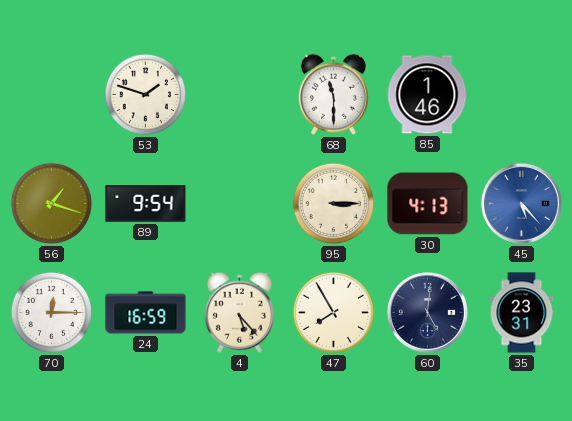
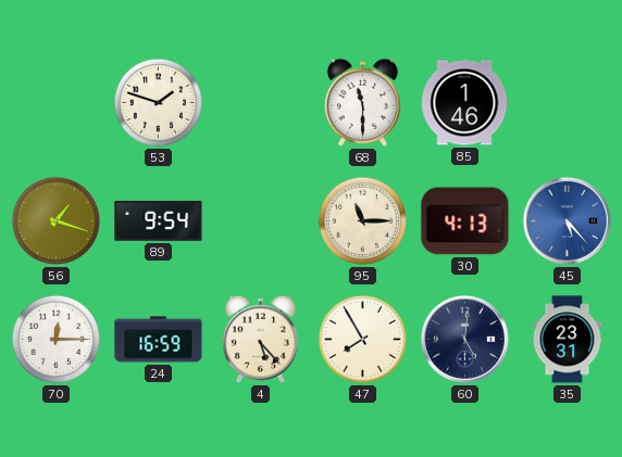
95: 3:15 -> 11:15
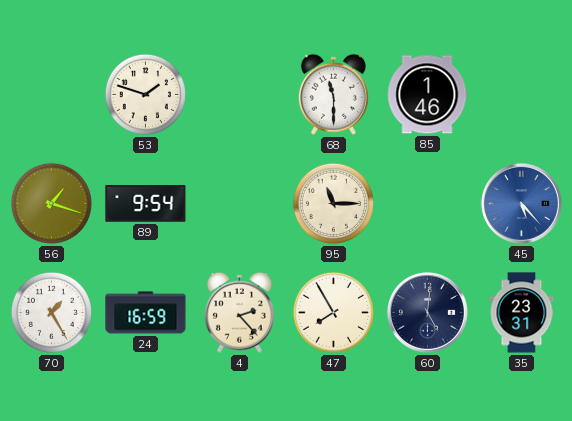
30: 4:13 -> none
70: 12:15 -> 1:25
4: 5:23 -> 2:23
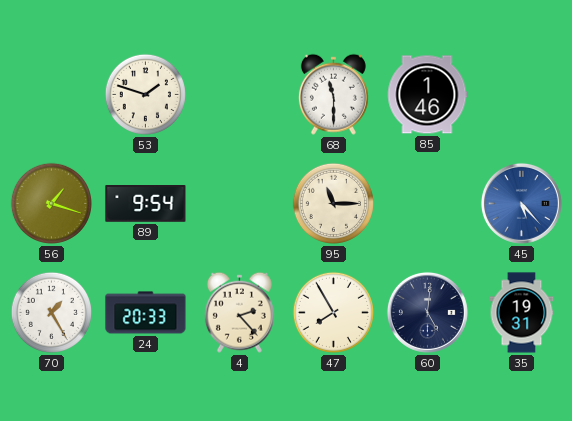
24: 16:59 -> 20:33
35: 23:31 -> 19:31
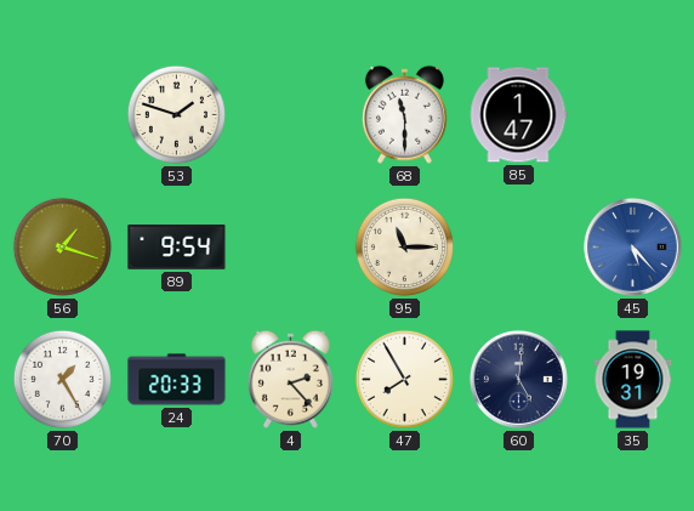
85: 1:46 -> 1:47
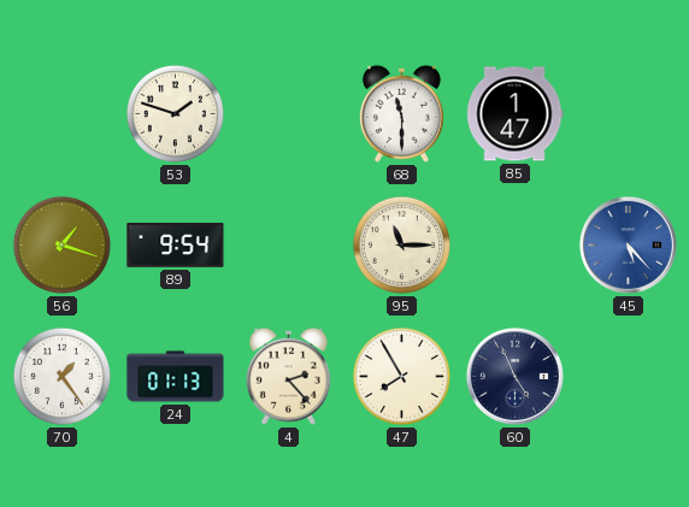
70: 1:25 -> 1:24
24: 20:33 -> 01:13
60: 5:01 -> 4:56
35: 19:31 -> none
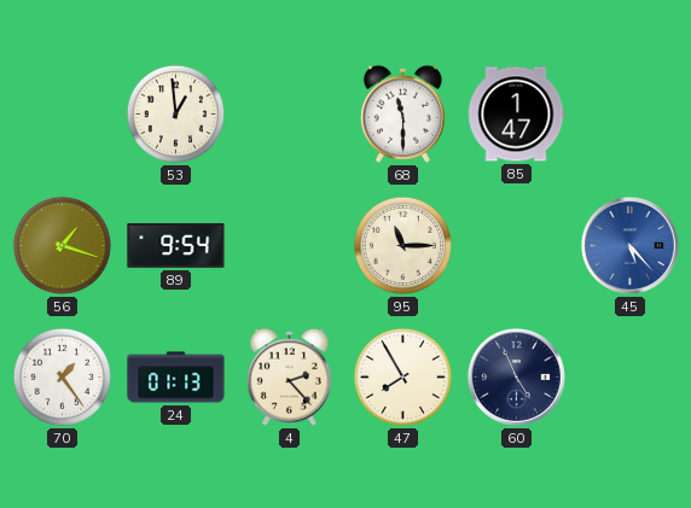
53: 1:48 -> 12:59
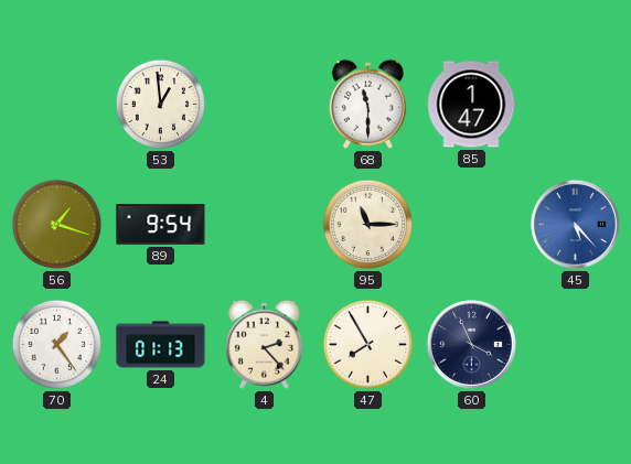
60: 4:56 -> 3:56
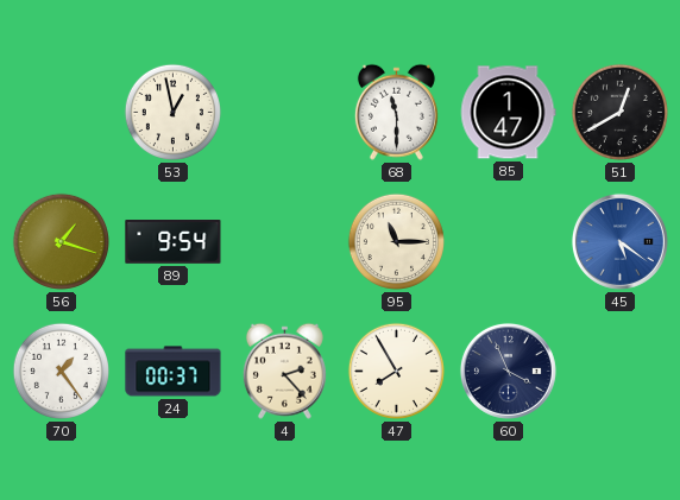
53: 12:59 -> 12:58
51: none -> 12:40
45: 5:23 -> 5:21
24: 01:13 -> 00:37
